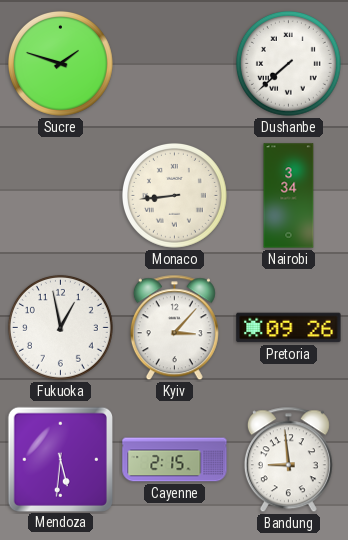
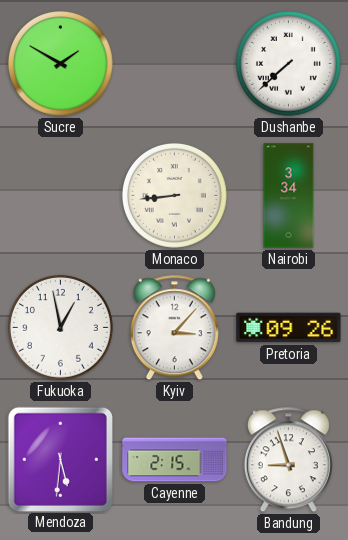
Sucre: 1:48 -> 1:50
Bandung: 8:59 -> 8:57
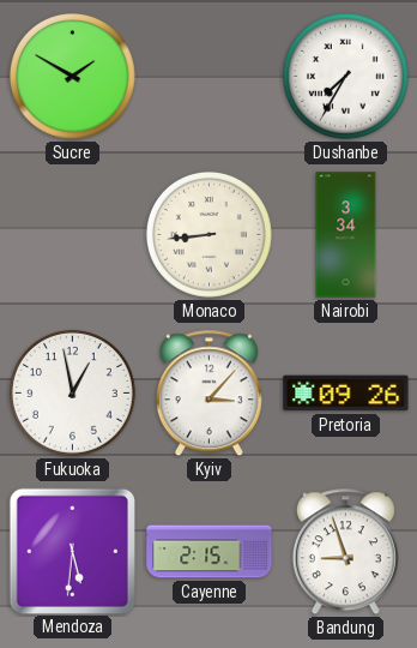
Dushanbe: 7:38 -> 7:35
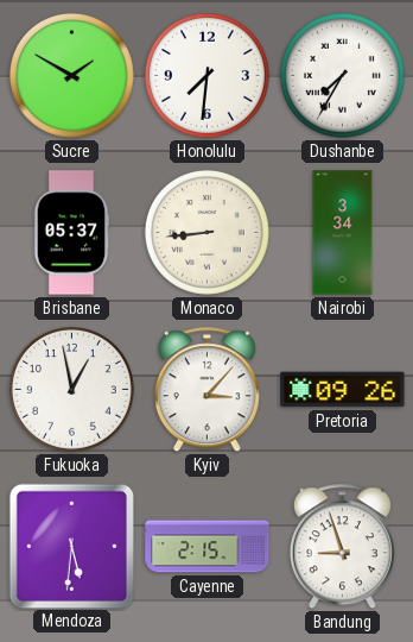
Honolulu: none -> 7:31
Brisbane: none -> 05:37
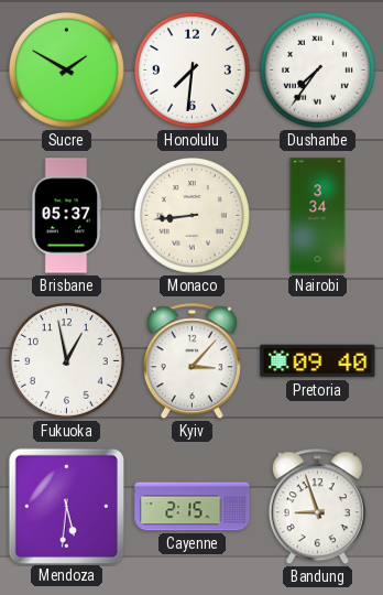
Dushanbe: 7:35 -> 7:36
Pretoria: 09:26 -> 09:40
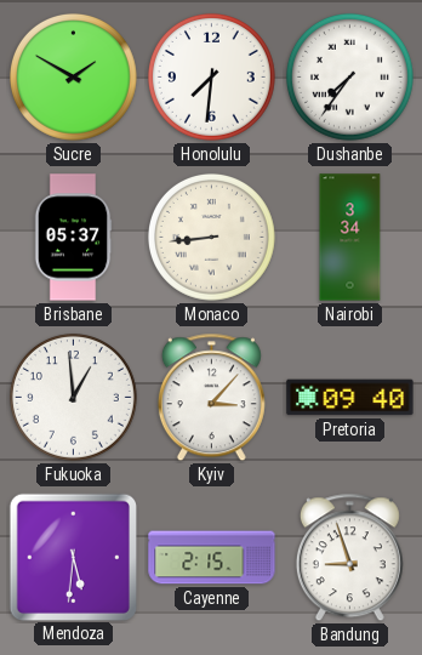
Fukuoka: 12:58 -> 12:59
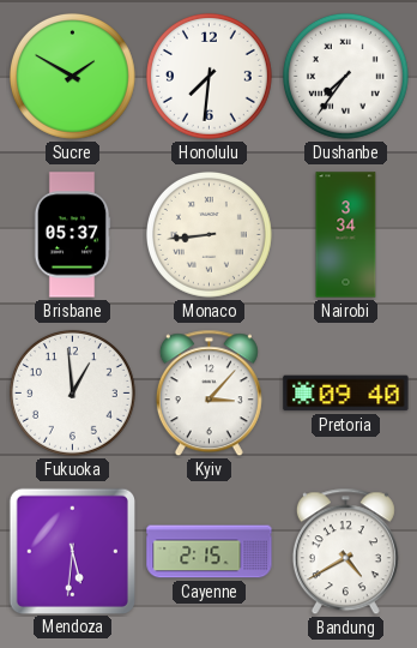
Bandung: 8:57 -> 4:40
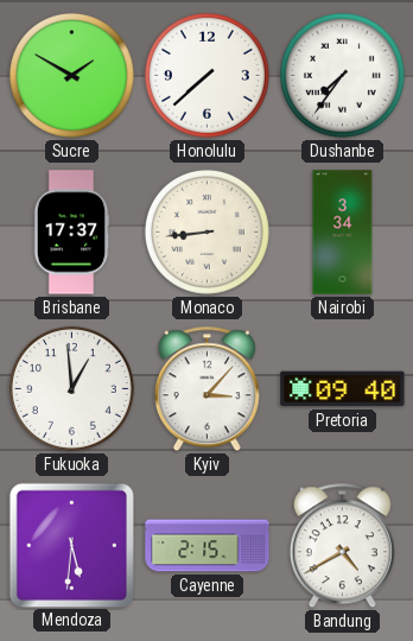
Honolulu: 7:31 -> 7:38
Brisbane: 05:37 -> 17:37
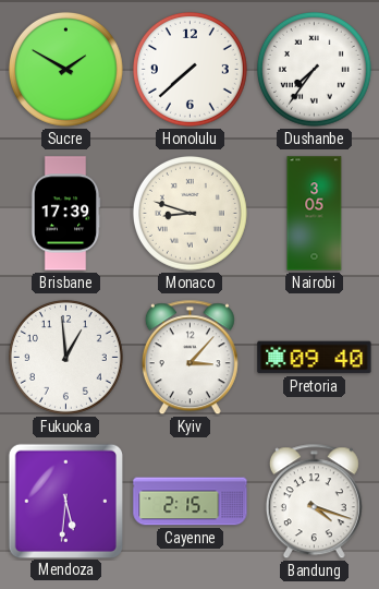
Brisbane: 17:37 -> 17:39
Monaco: 8:44 -> 8:48
Nairobi: 3:34 -> 3:05
Bandung: 4:40 -> 4:18
